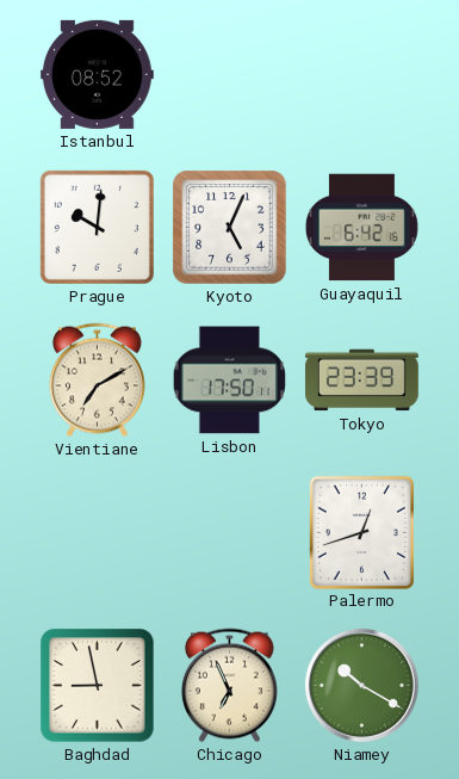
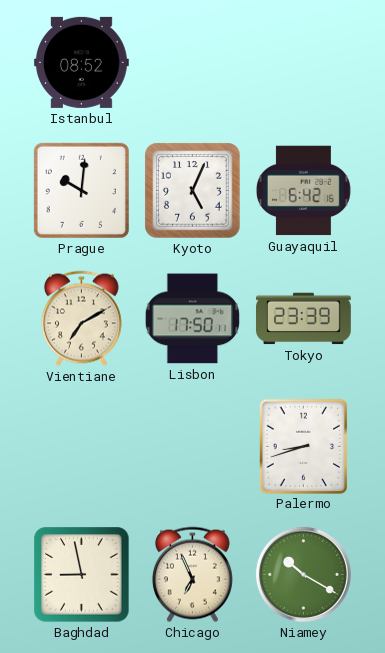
Palermo: 12:42 -> 8:42
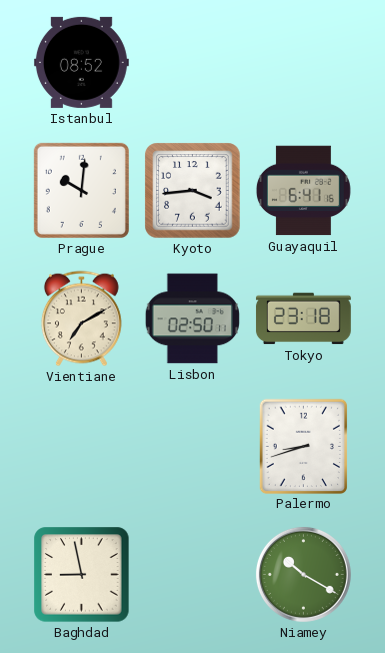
Kyoto: 5:04 -> 3:44
Guayaquil: 6:42 -> 6:41
Lisbon: 17:50 -> 02:50
Tokyo: 23:39 -> 23:18
Chicago: 6:56 -> none
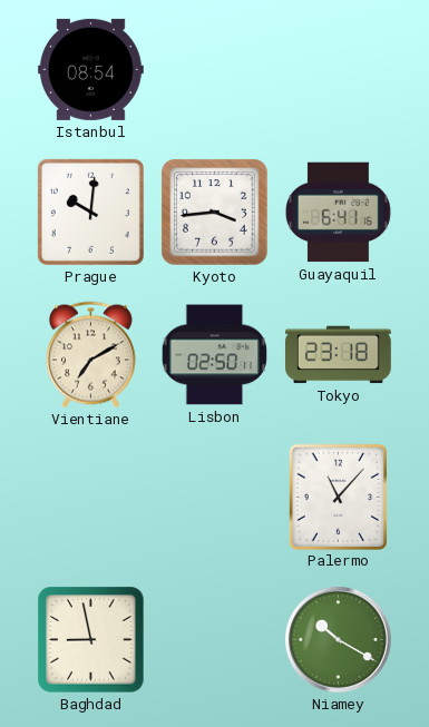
Istanbul: 08:52 -> 08:54
Palermo: 8:42 -> 11:07
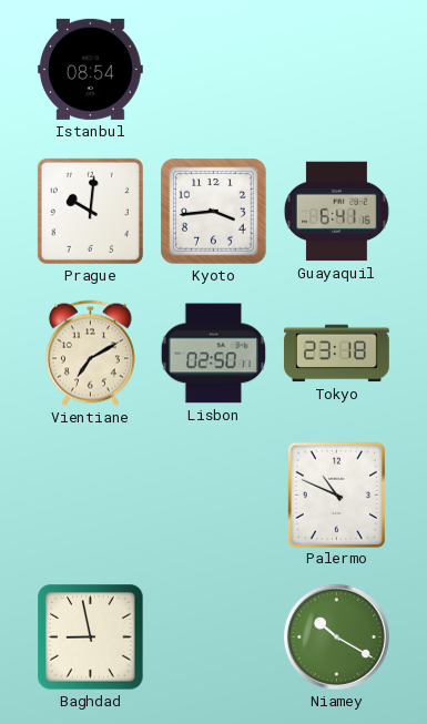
Palermo: 11:07 -> 10:49
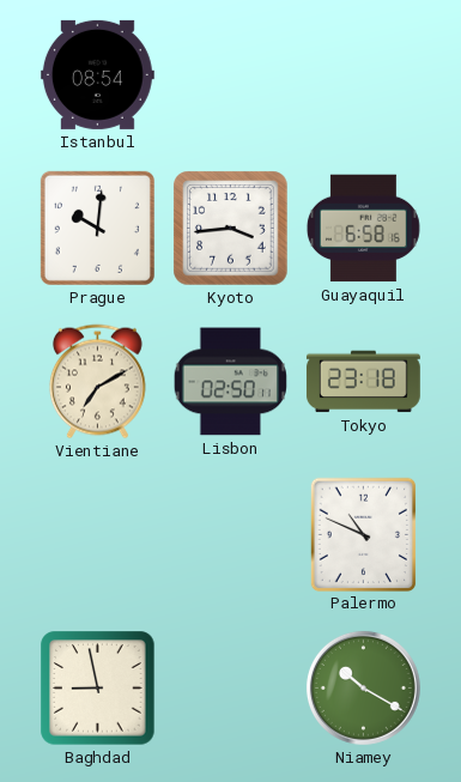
Guayaquil: 6:41 -> 6:58
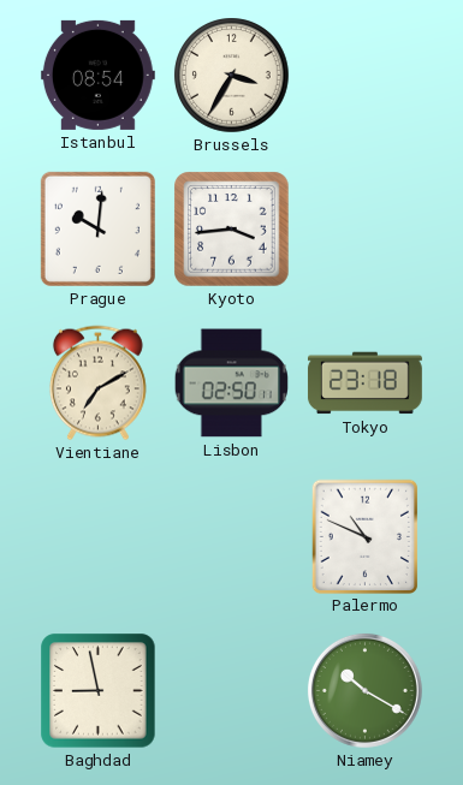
Brussels: none -> 3:35
Guayaquil: 6:58 -> none
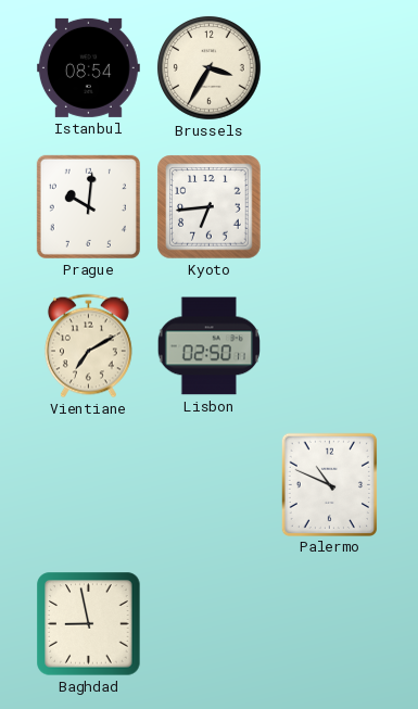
Kyoto: 3:44 -> 6:44
Tokyo: 23:18 -> none
Niamey: 10:20 -> none
